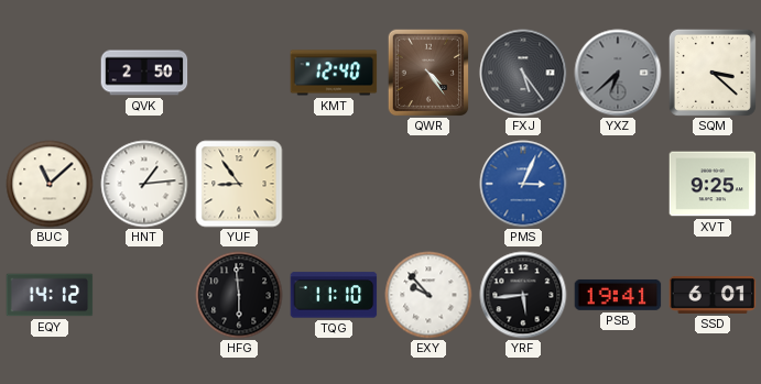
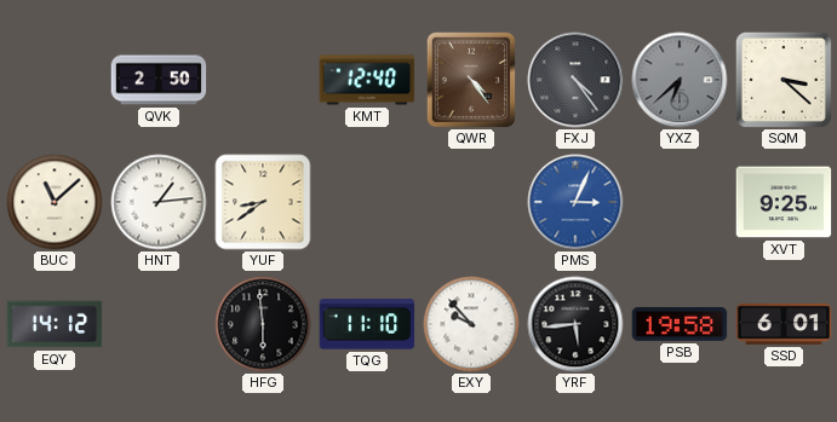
FXJ: 5:24 -> 4:24
YUF: 8:54 -> 8:39
PSB: 19:41 -> 19:58
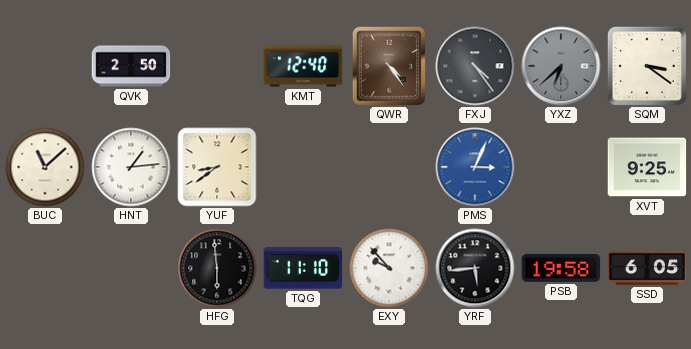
SQM: 3:22 -> 3:21
EQY: 14:12 -> none
SSD: 6:01 -> 6:05
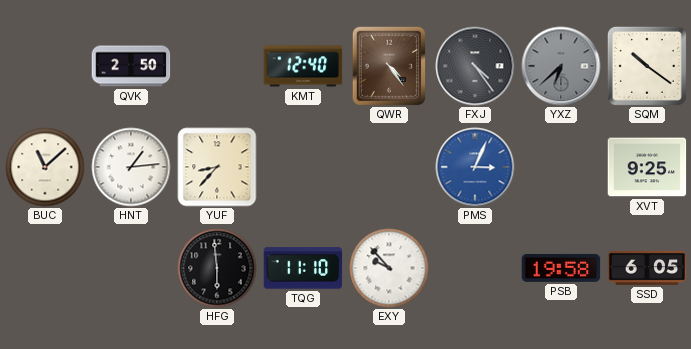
SQM: 3:21 -> 10:21
YUF: 8:39 -> 8:37
YRF: 5:44 -> none
